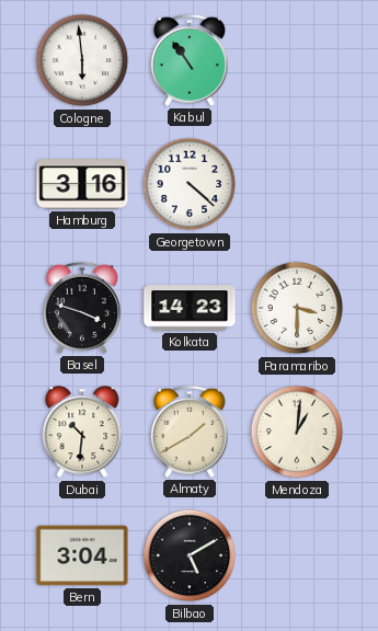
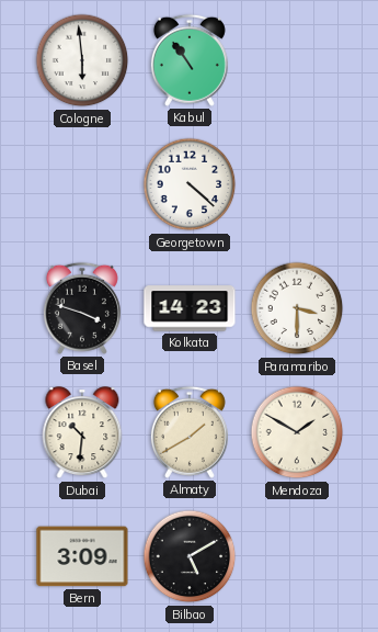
Hamburg: 3:16 -> none
Mendoza: 1:01 -> 1:50
Bern: 3:04 -> 3:09
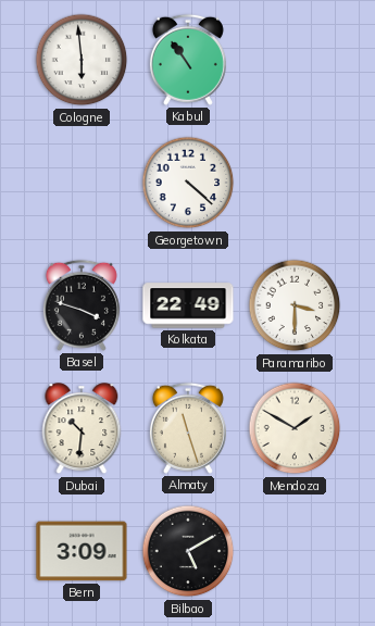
Kolkata: 14:23 -> 22:49
Almaty: 1:40 -> 11:27
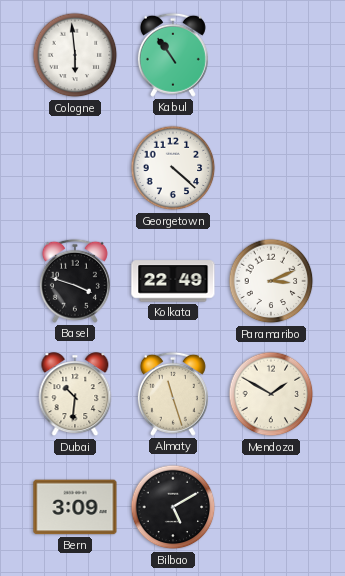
Paramaribo: 3:30 -> 3:11
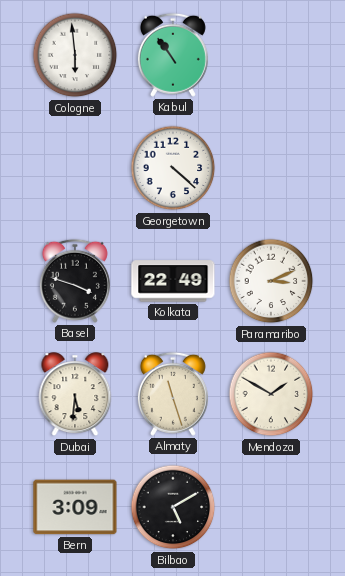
Dubai: 10:31 -> 5:31
